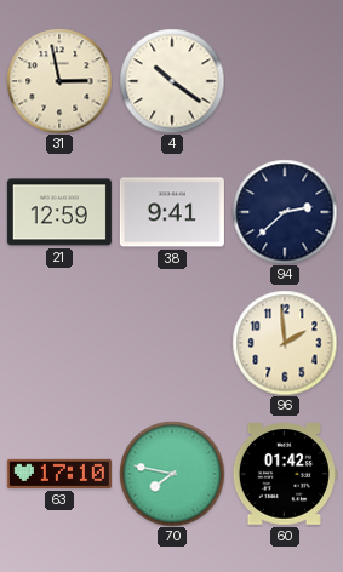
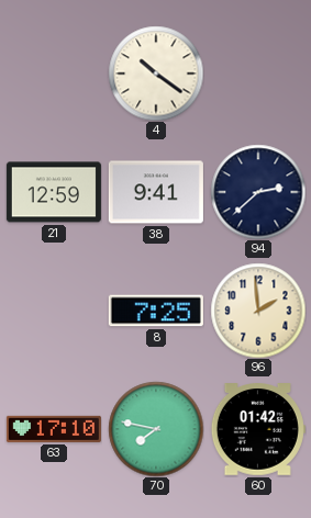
31: 2:58 -> none
8: none -> 7:25
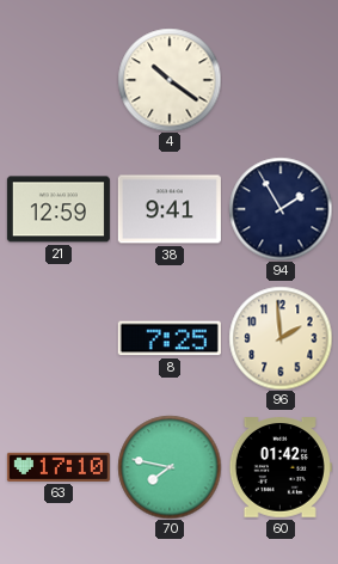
94: 2:38 -> 1:55
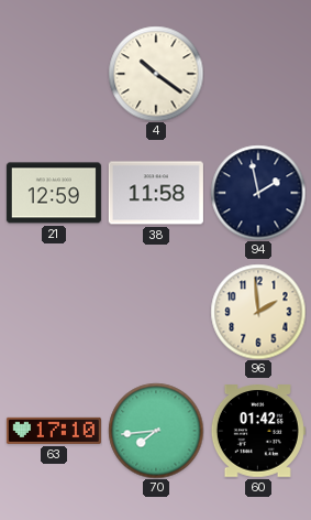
38: 9:41 -> 11:58
94: 1:55 -> 1:58
8: 7:25 -> none
70: 7:47 -> 7:44
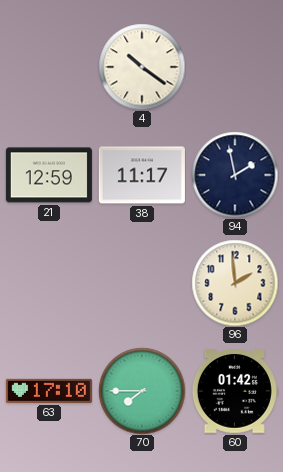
38: 11:58 -> 11:17
70: 7:44 -> 7:45
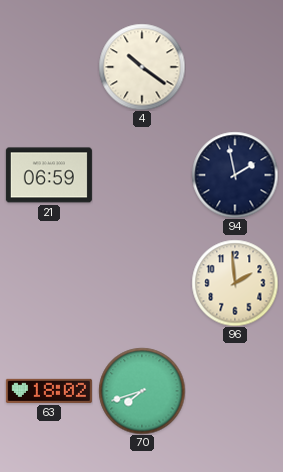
21: 12:59 -> 06:59
38: 11:17 -> none
63: 17:10 -> 18:02
70: 7:45 -> 7:42
60: 01:42 -> none
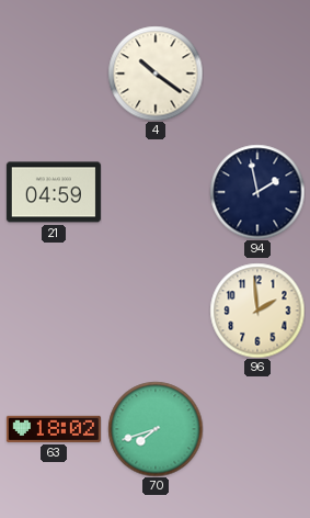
21: 06:59 -> 04:59
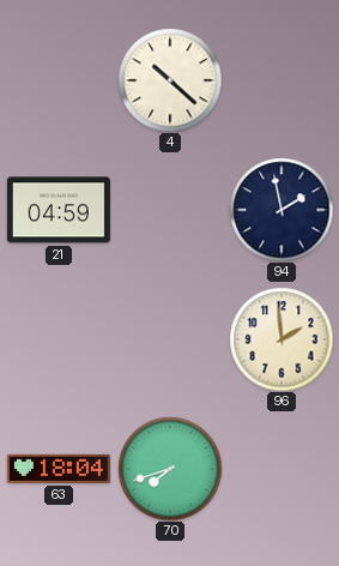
4: 10:21 -> 10:22
63: 18:02 -> 18:04
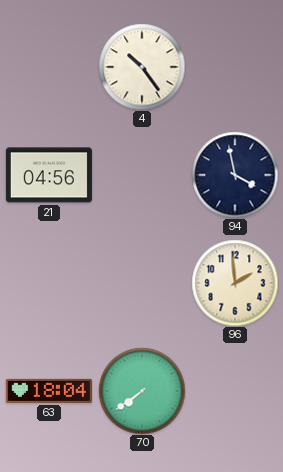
4: 10:22 -> 10:24
21: 04:59 -> 04:56
94: 1:58 -> 3:58
70: 7:42 -> 7:39
